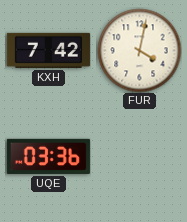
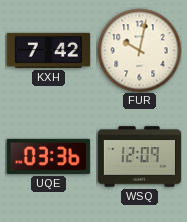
FUR: 4:02 -> 10:02
WSQ: none -> 12:09
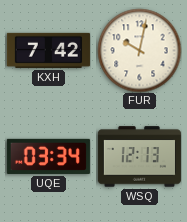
UQE: 03:36 -> 03:34
WSQ: 12:09 -> 12:13
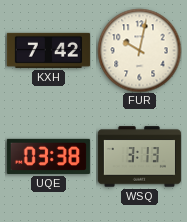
UQE: 03:34 -> 03:38
WSQ: 12:13 -> 3:13
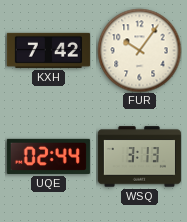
FUR: 10:02 -> 10:06
UQE: 03:38 -> 02:44
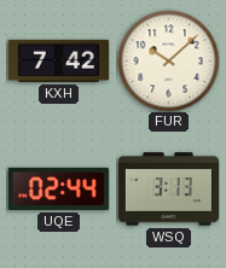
FUR: 10:06 -> 10:08
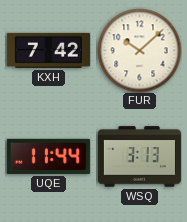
UQE: 02:44 -> 11:44
